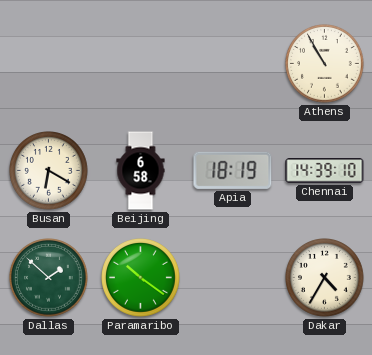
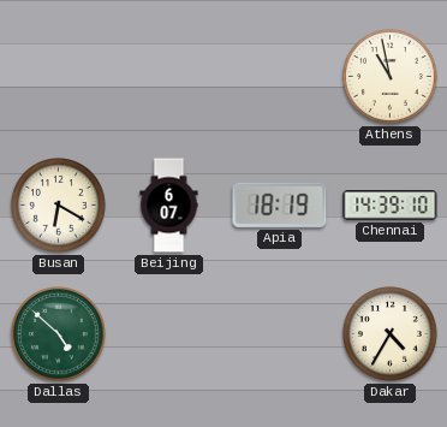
Athens: 10:55 -> 10:58
Beijing: 6:58 -> 6:07
Dallas: 1:52 -> 4:52
Paramaribo: 10:21 -> none
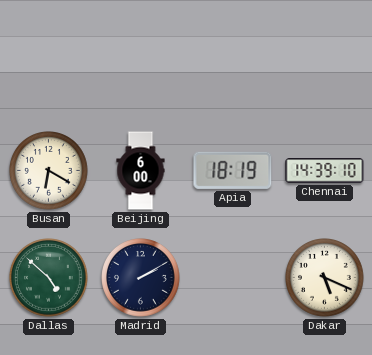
Athens: 10:58 -> none
Beijing: 6:07 -> 6:00
Madrid: none -> 2:10
Dakar: 4:35 -> 5:19
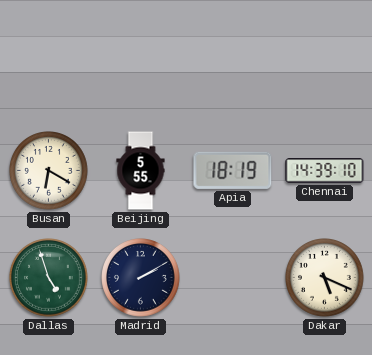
Beijing: 6:00 -> 5:55
Dallas: 4:52 -> 4:57
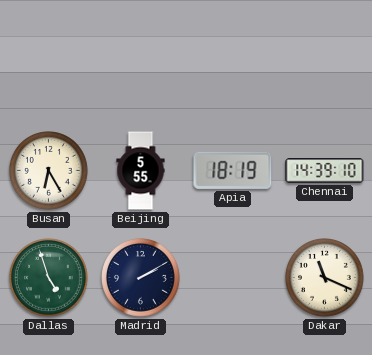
Busan: 6:20 -> 6:25
Dakar: 5:19 -> 11:19
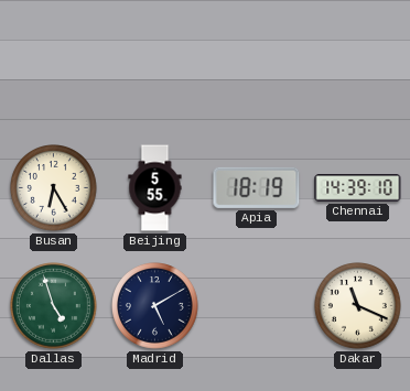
Madrid: 2:10 -> 5:10
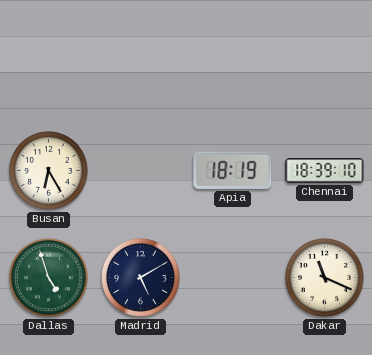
Beijing: 5:55 -> none
Chennai: 14:39 -> 18:39
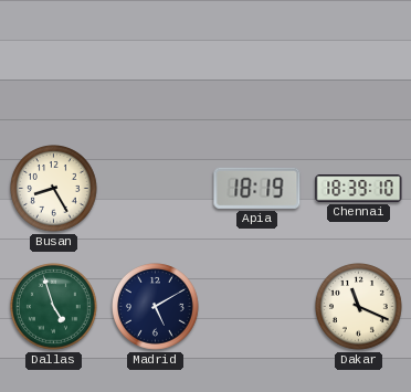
Busan: 6:25 -> 8:25
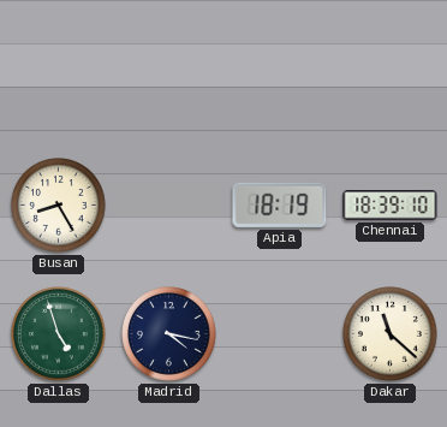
Madrid: 5:10 -> 4:17
Dakar: 11:19 -> 11:22
